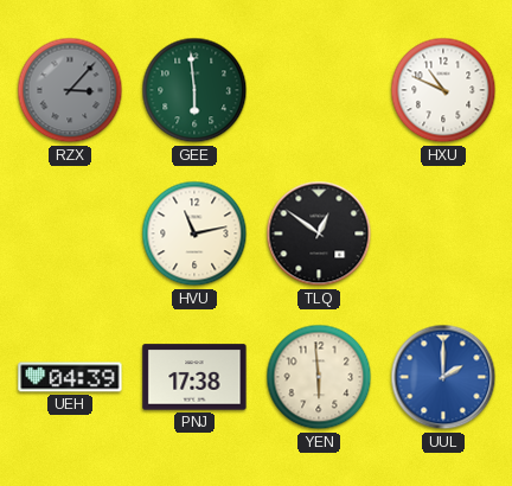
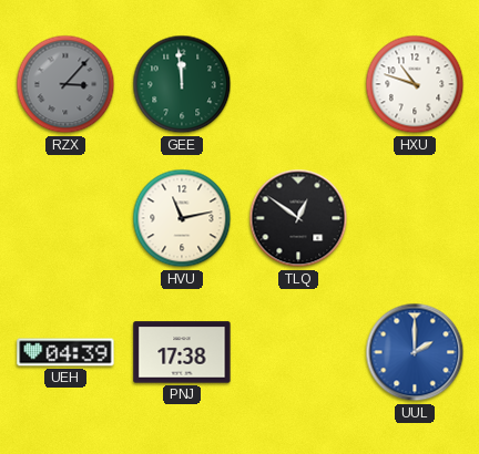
GEE: 5:59 -> 11:59
HXU: 10:49 -> 10:48
YEN: 5:59 -> none
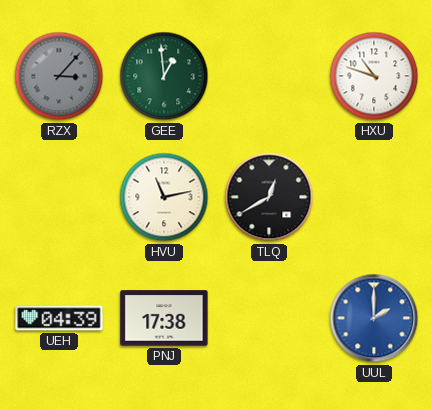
GEE: 11:59 -> 12:59
TLQ: 12:51 -> 12:40
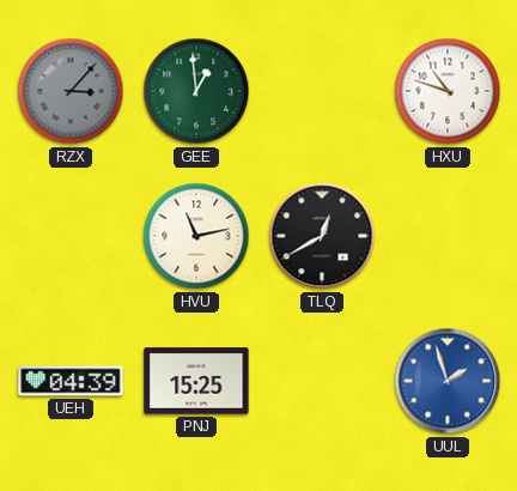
PNJ: 17:38 -> 15:25
UUL: 2:00 -> 1:57
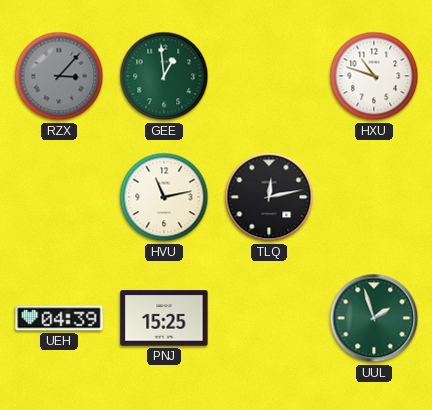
TLQ: 12:40 -> 12:13
UUL dial: blue -> green
